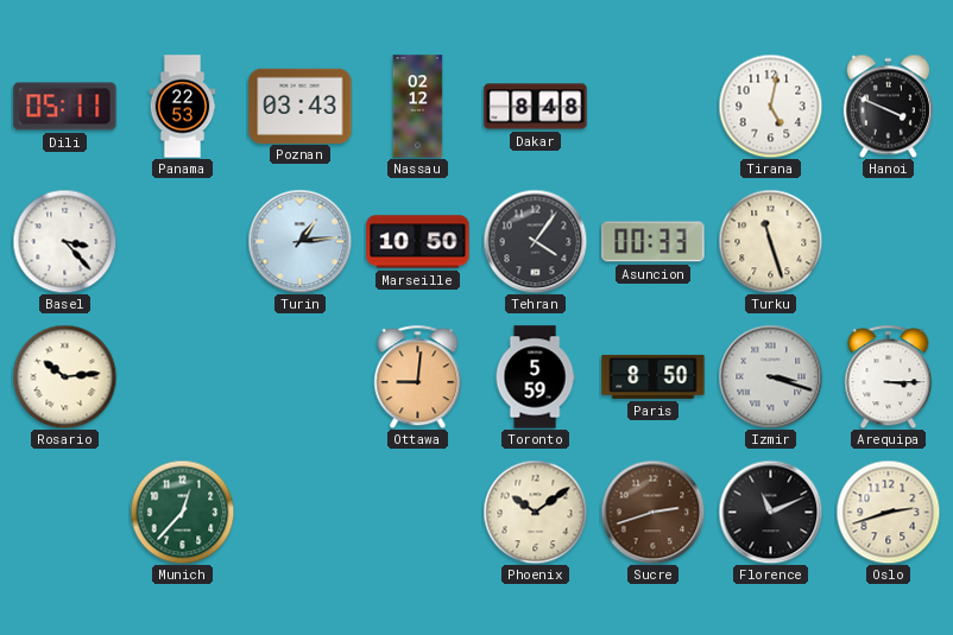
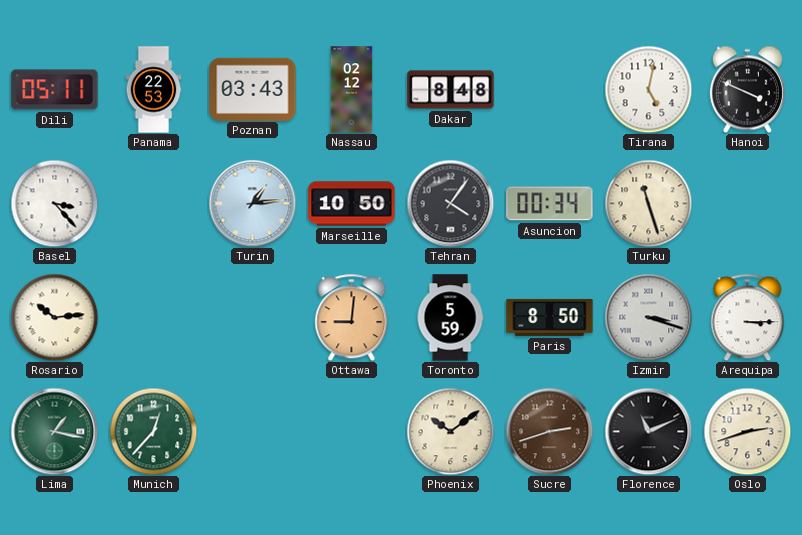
Asuncion: 00:33 -> 00:34
Lima: none -> 1:17
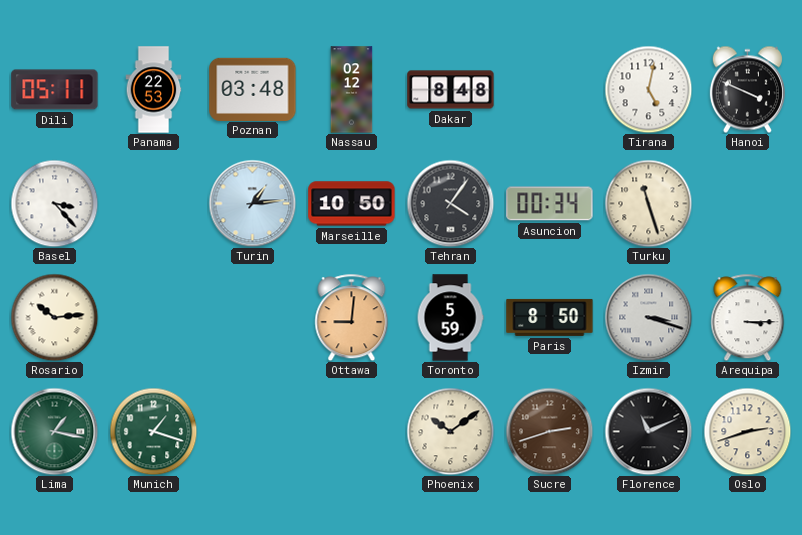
Poznan: 03:43 -> 03:48
Munich: 12:37 -> 1:18
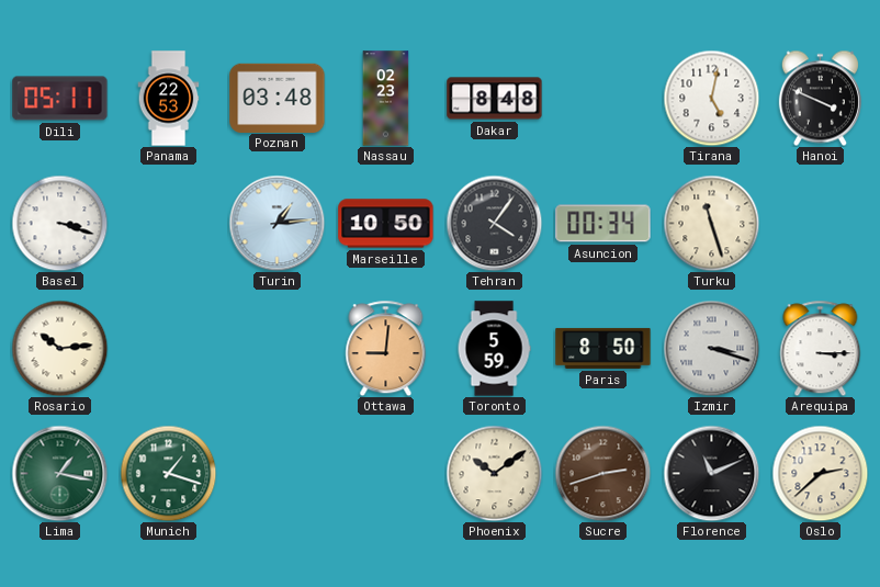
Nassau: 02:12 -> 02:23
Basel: 3:23 -> 3:18
Oslo: 2:42 -> 2:38
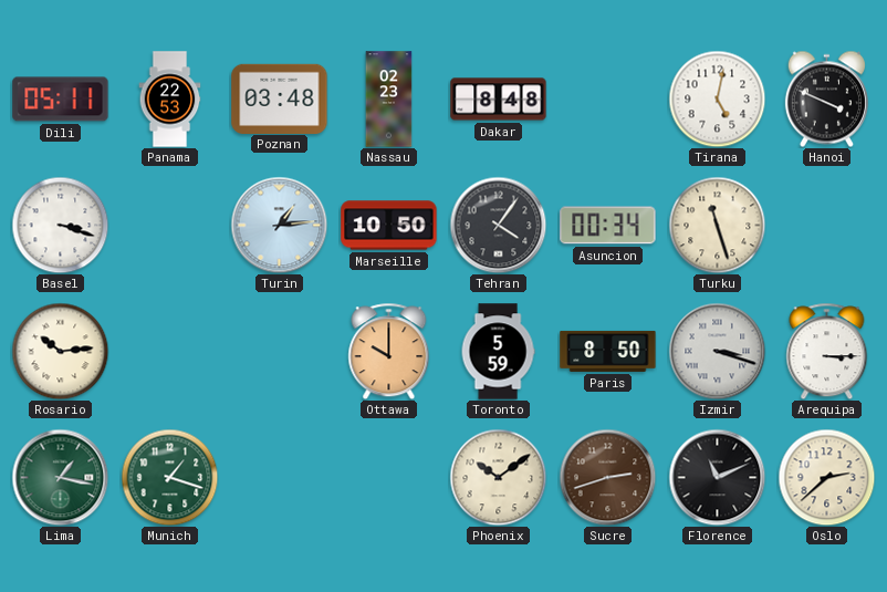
Ottawa: 9:01 -> 10:00
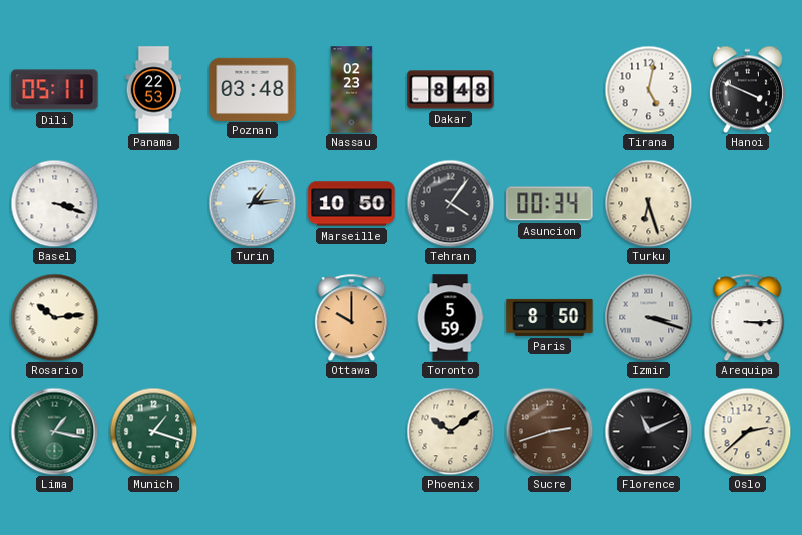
Turku: 11:27 -> 6:27
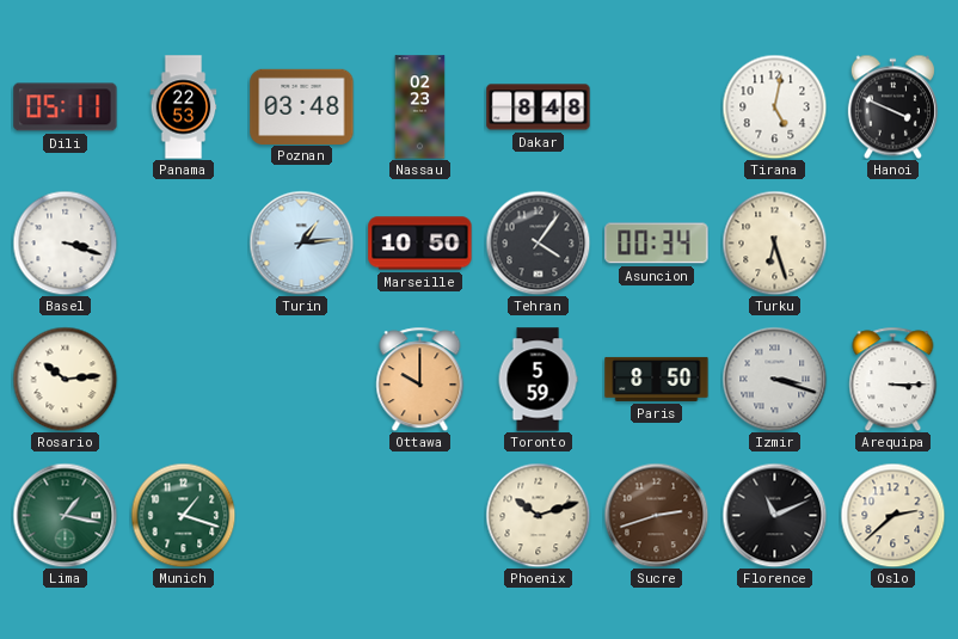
Phoenix: 10:09 -> 10:12
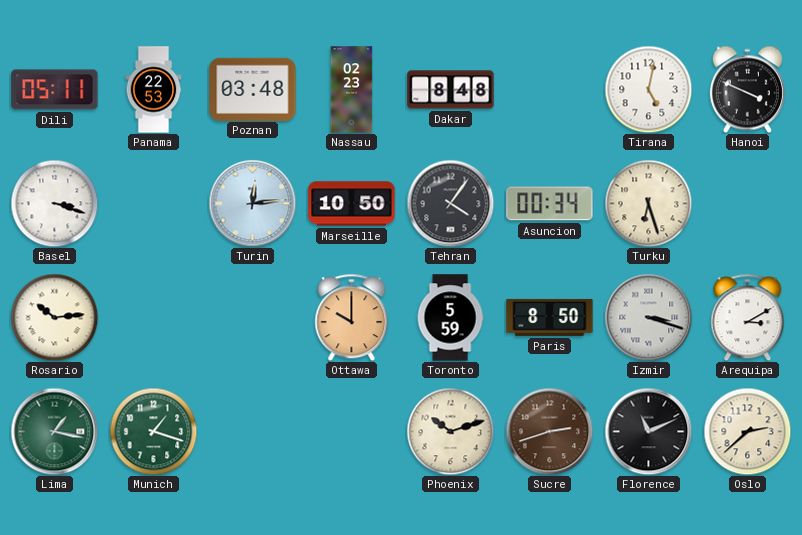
Turin: 1:14 -> 12:14
Arequipa: 3:15 -> 3:10
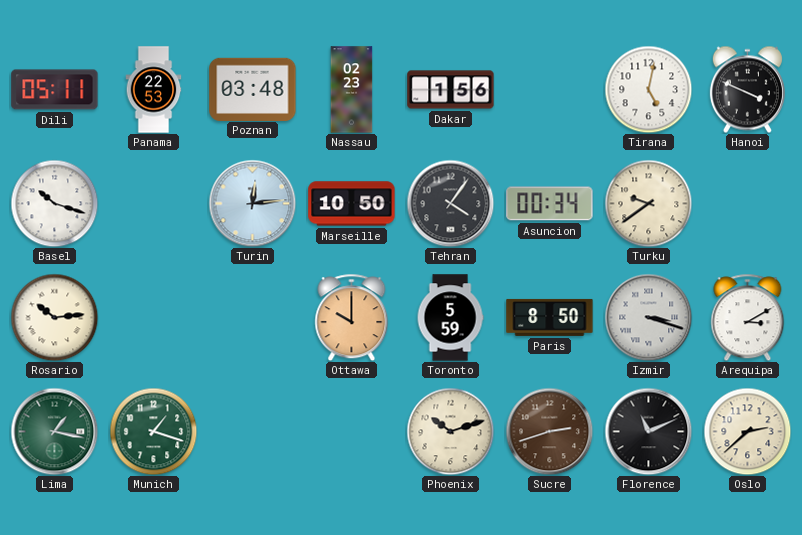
Dakar: 8:48 -> 1:56
Basel: 3:18 -> 10:18
Turku: 6:27 -> 9:39
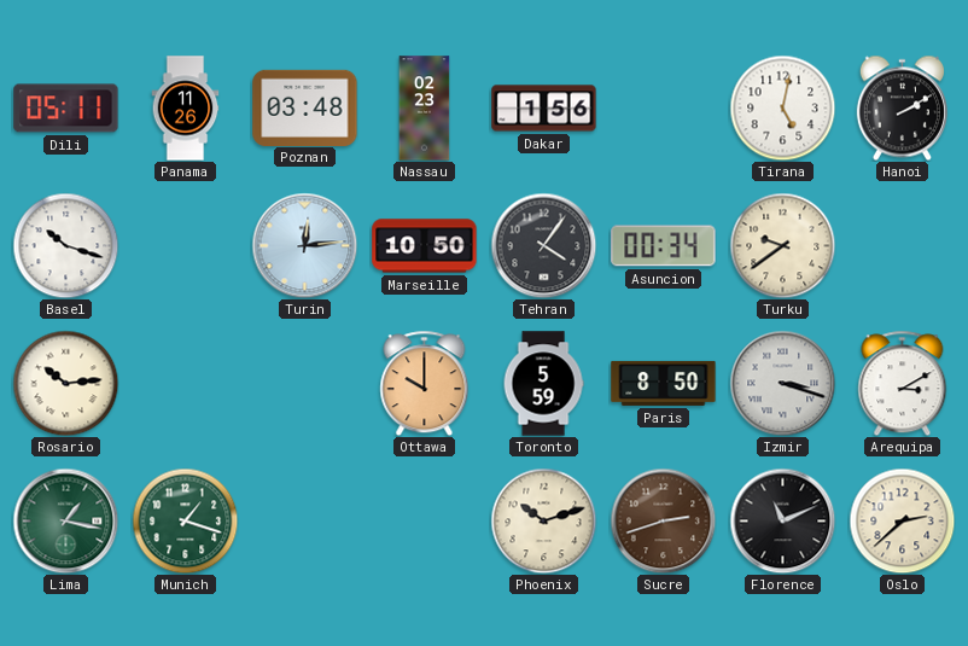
Panama: 22:53 -> 11:26
Hanoi: 3:49 -> 2:10
